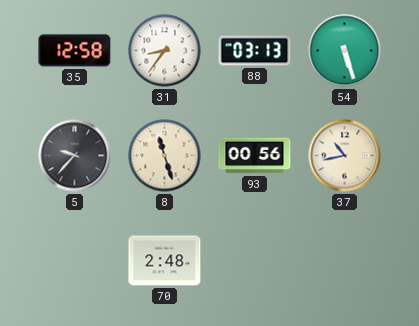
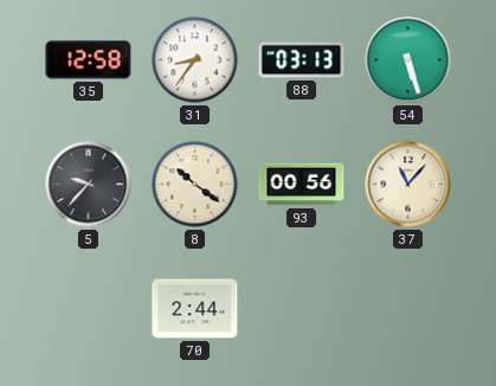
8: 11:27 -> 10:21
37: 10:43 -> 11:07
70: 2:48 -> 2:44
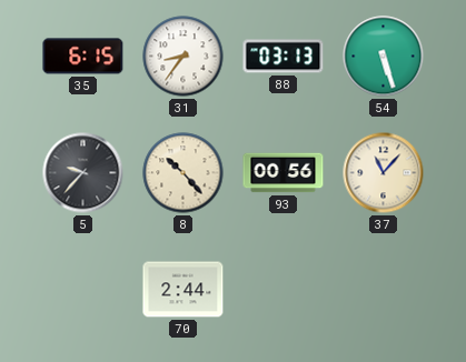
35: 12:58 -> 6:15
8: 10:21 -> 10:23
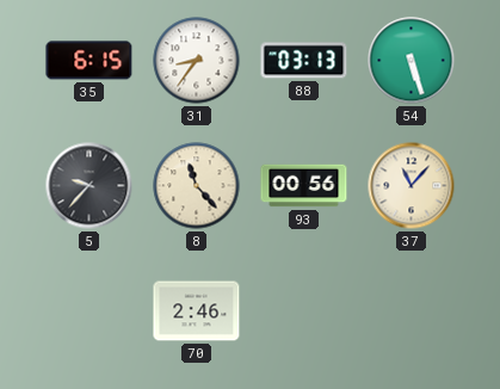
8: 10:23 -> 11:23
70: 2:44 -> 2:46
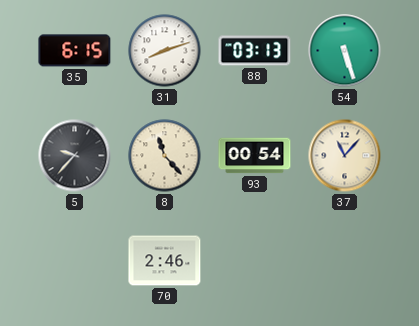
31: 8:36 -> 8:12
93: 00:56 -> 00:54
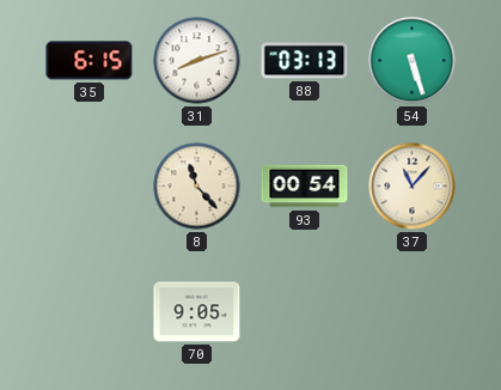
5: 9:37 -> none
70: 2:46 -> 9:05
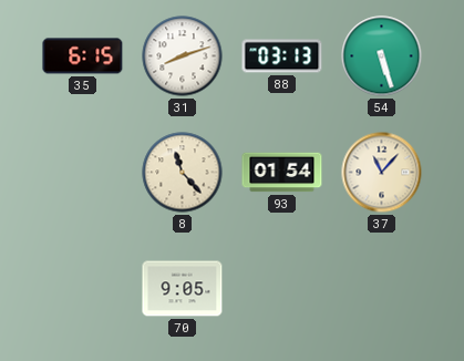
93: 00:54 -> 01:54
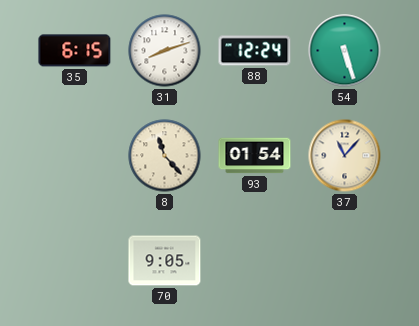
88: 03:13 -> 12:24
